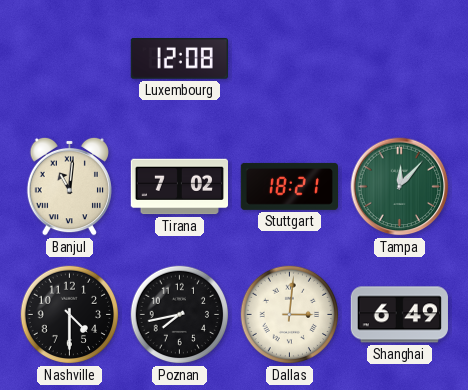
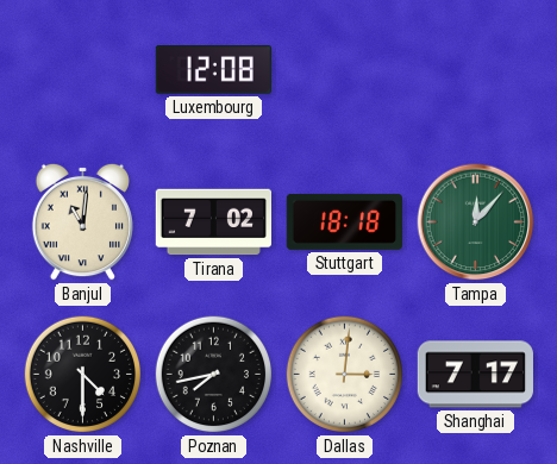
Stuttgart: 18:21 -> 18:18
Shanghai: 6:49 -> 7:17
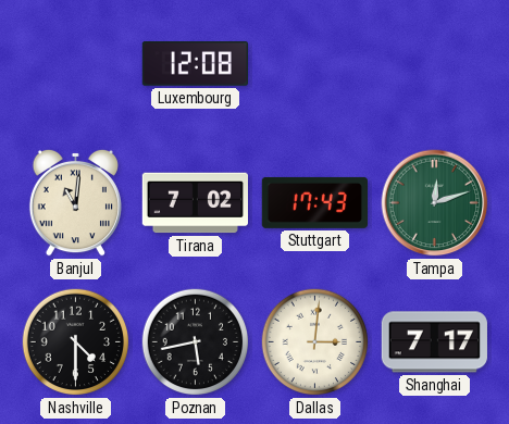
Stuttgart: 18:18 -> 17:43
Tampa: 12:07 -> 12:12
Poznan: 7:43 -> 5:43
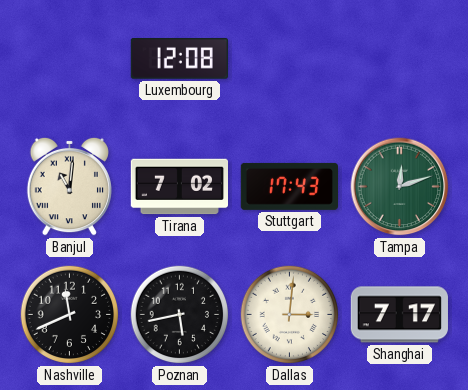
Nashville: 4:30 -> 11:41
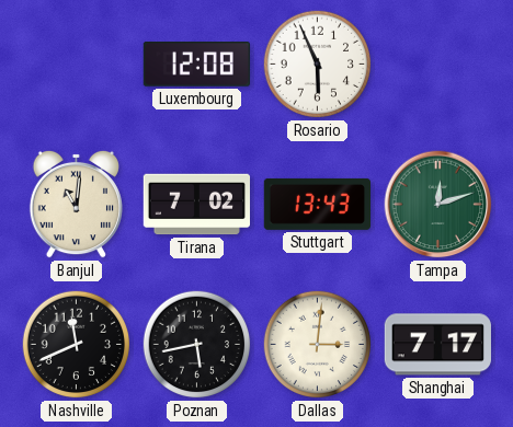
Rosario: none -> 5:56
Stuttgart: 17:43 -> 13:43
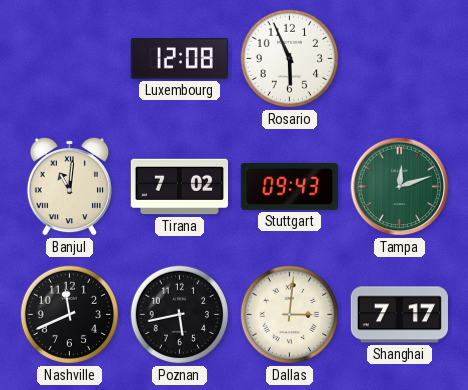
Stuttgart: 13:43 -> 09:43
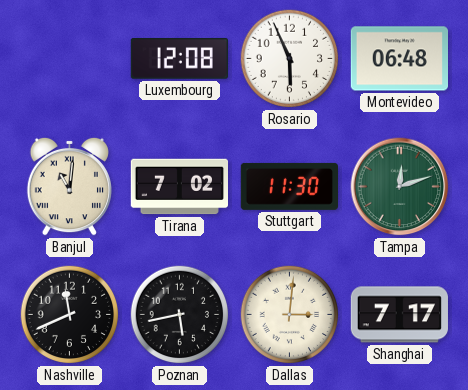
Montevideo: none -> 06:48
Stuttgart: 09:43 -> 11:30
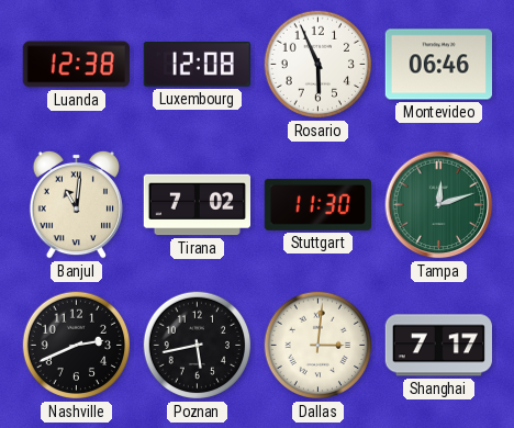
Luanda: none -> 12:38
Montevideo: 06:48 -> 06:46
Nashville: 11:41 -> 2:41
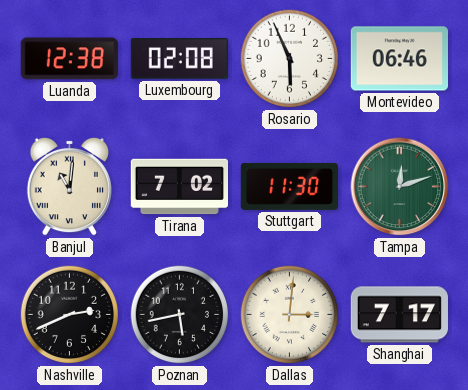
Luxembourg: 12:08 -> 02:08
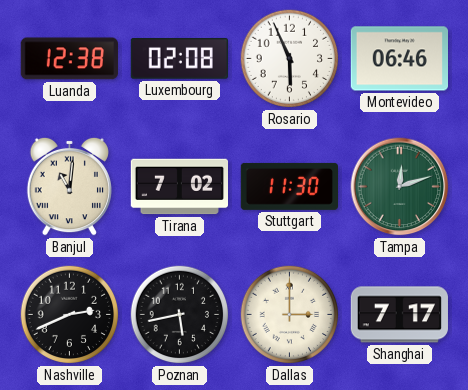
Dallas: 3:01 -> 3:00
